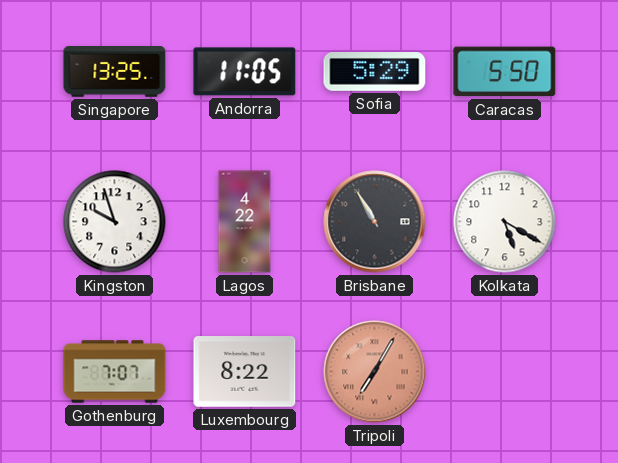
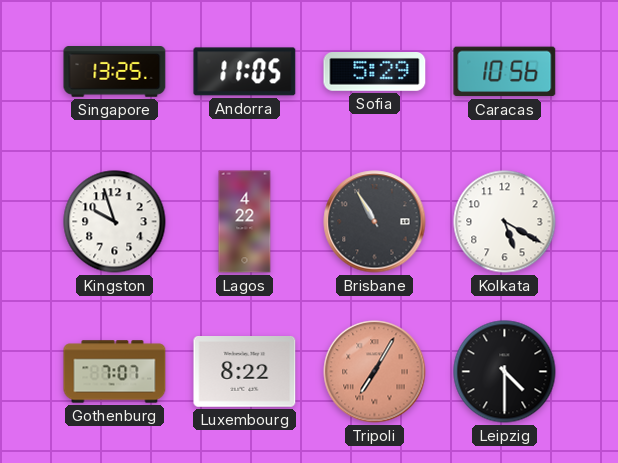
Caracas: 5:50 -> 10:56
Leipzig: none -> 4:30
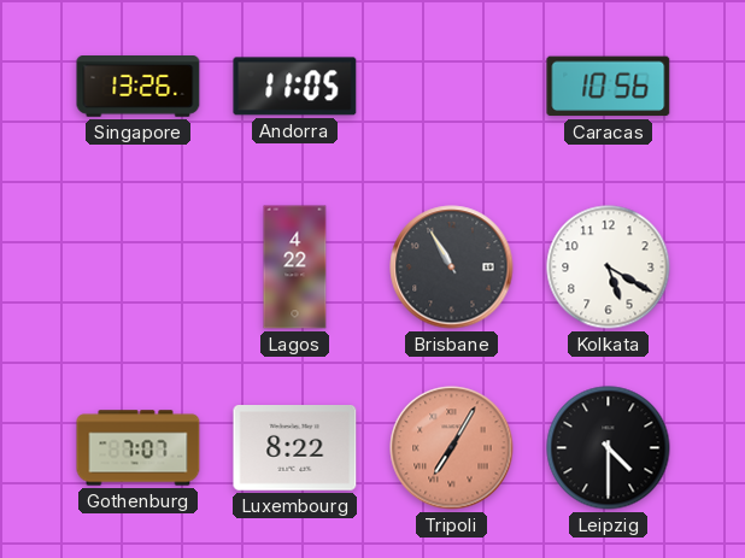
Singapore: 13:25 -> 13:26
Sofia: 5:29 -> none
Kingston: 9:57 -> none
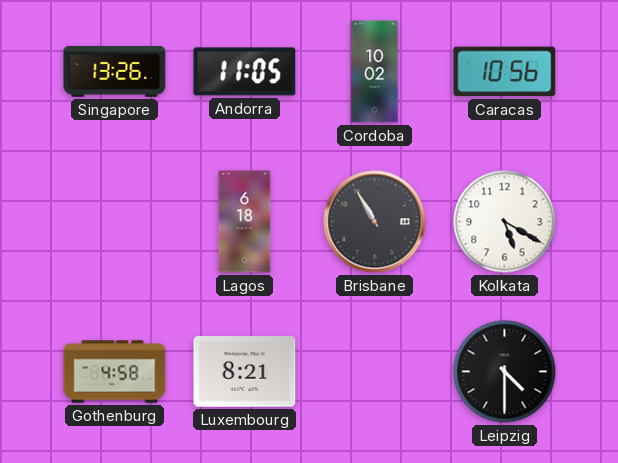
Cordoba: none -> 10:02
Lagos: 4:22 -> 6:18
Gothenburg: 7:07 -> 4:58
Luxembourg: 8:22 -> 8:21
Tripoli: 7:05 -> none
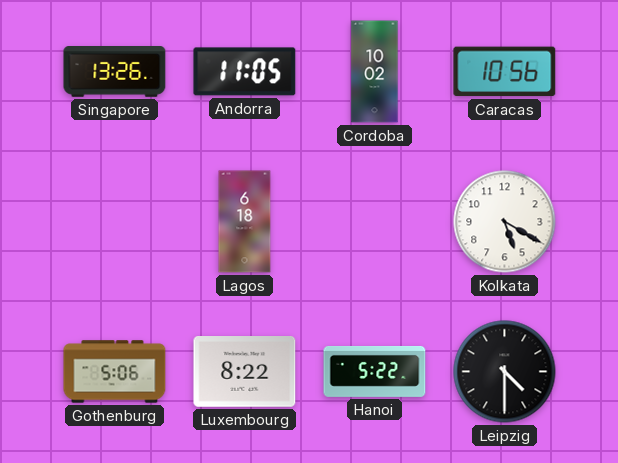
Brisbane: 10:55 -> none
Gothenburg: 4:58 -> 5:06
Luxembourg: 8:21 -> 8:22
Hanoi: none -> 5:22
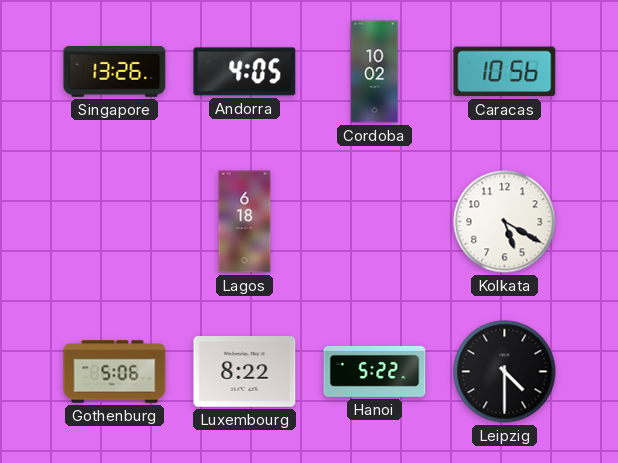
Andorra: 11:05 -> 4:05
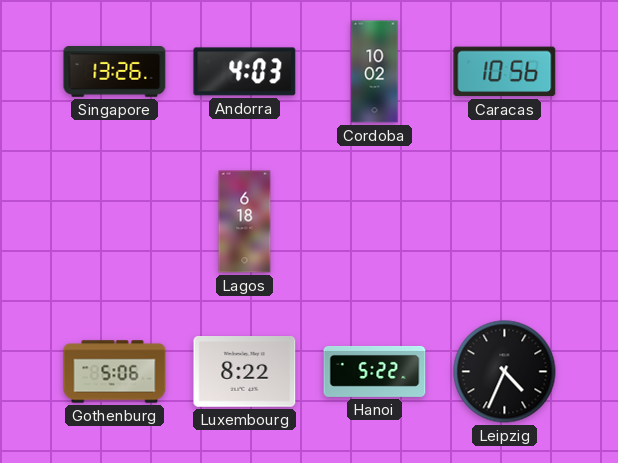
Andorra: 4:05 -> 4:03
Kolkata: 5:20 -> none
Leipzig: 4:30 -> 4:34
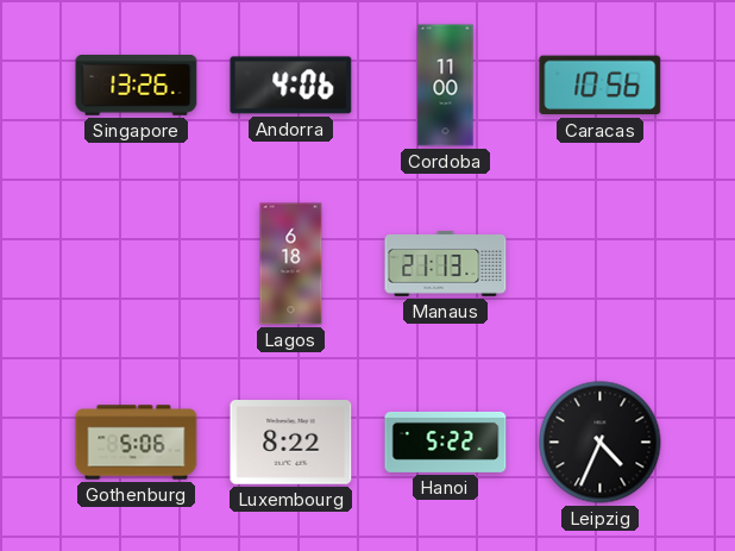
Andorra: 4:03 -> 4:06
Cordoba: 10:02 -> 11:00
Manaus: none -> 21:13
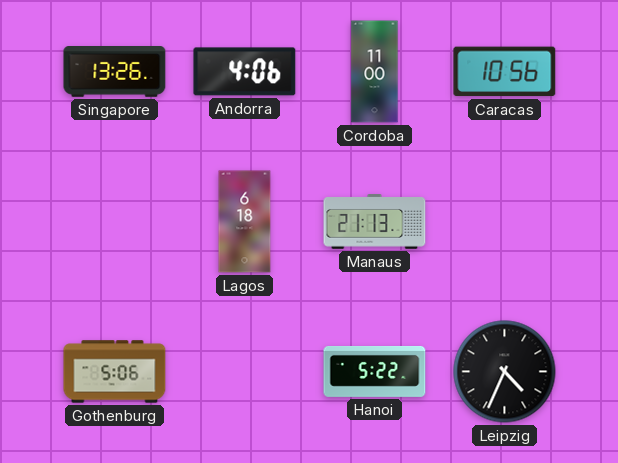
Luxembourg: 8:22 -> none
